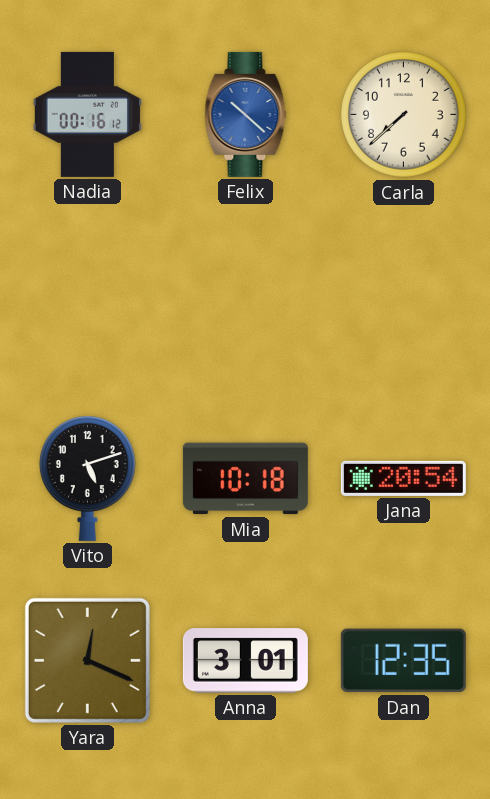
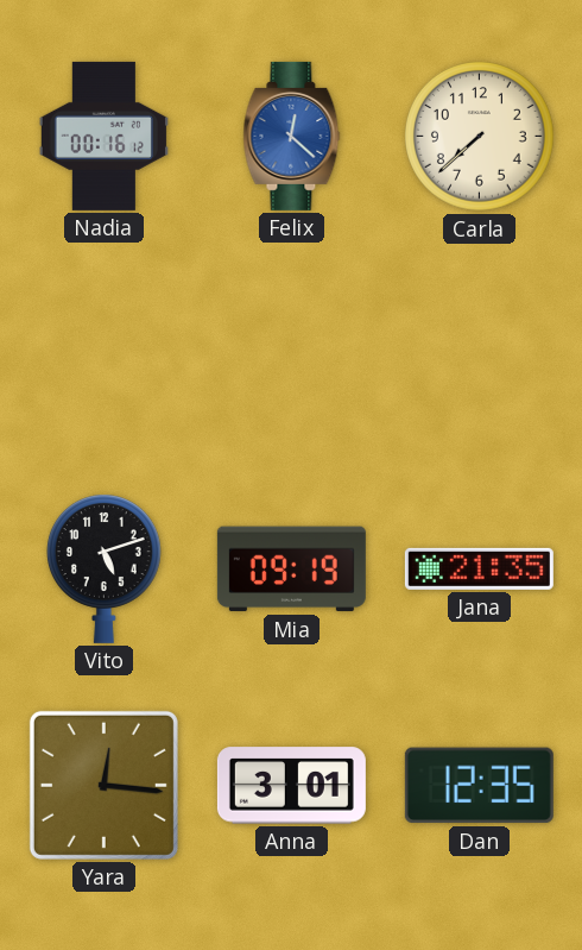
Felix: 10:22 -> 12:22
Mia: 10:18 -> 09:19
Jana: 20:54 -> 21:35
Yara: 12:19 -> 12:16
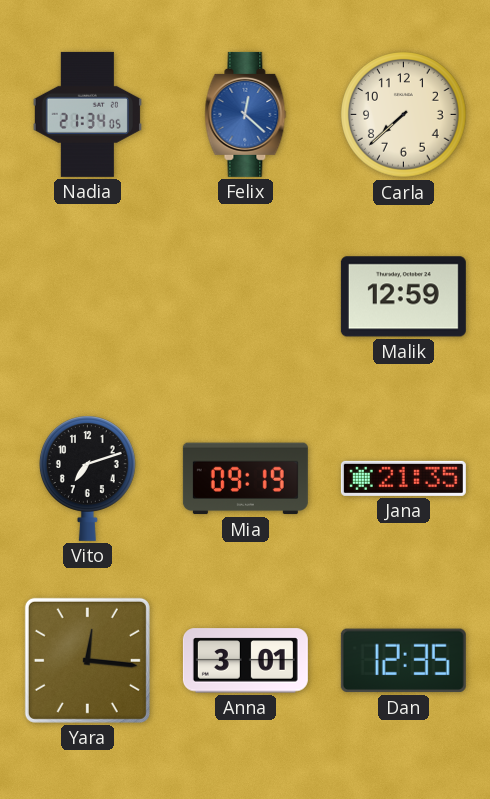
Nadia: 00:16 -> 21:34
Malik: none -> 12:59
Vito: 5:12 -> 7:12
